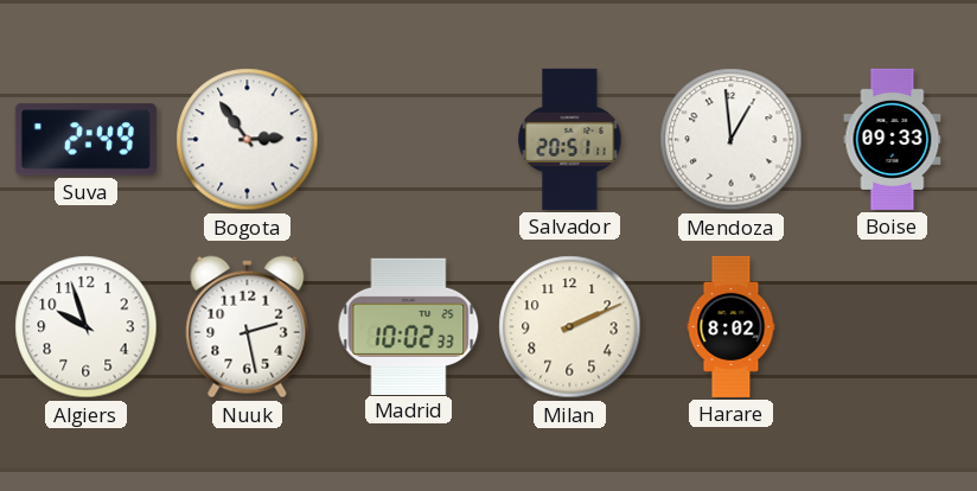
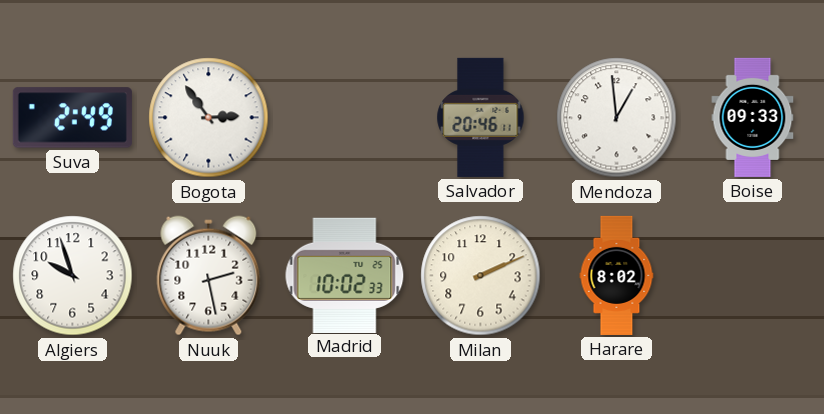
Salvador: 20:51 -> 20:46
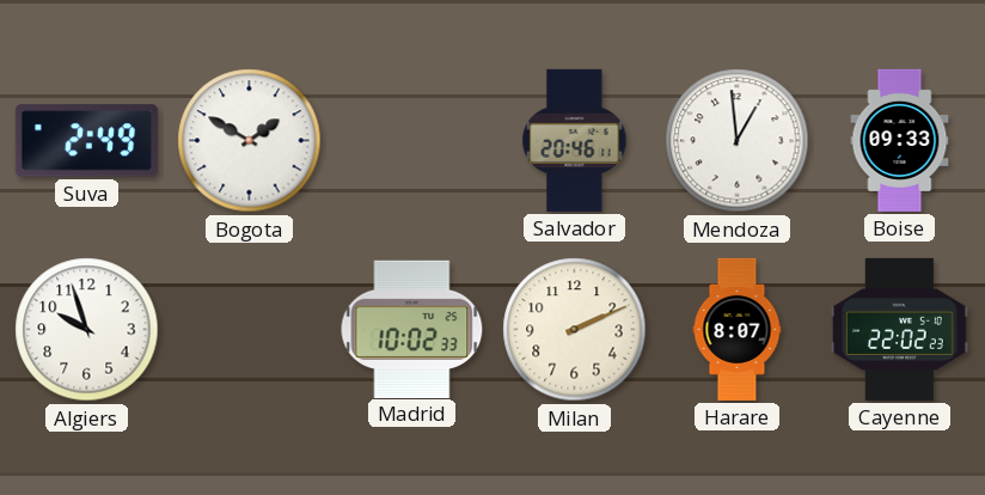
Bogota: 2:54 -> 1:50
Nuuk: 2:28 -> none
Harare: 8:02 -> 8:07
Cayenne: none -> 22:02
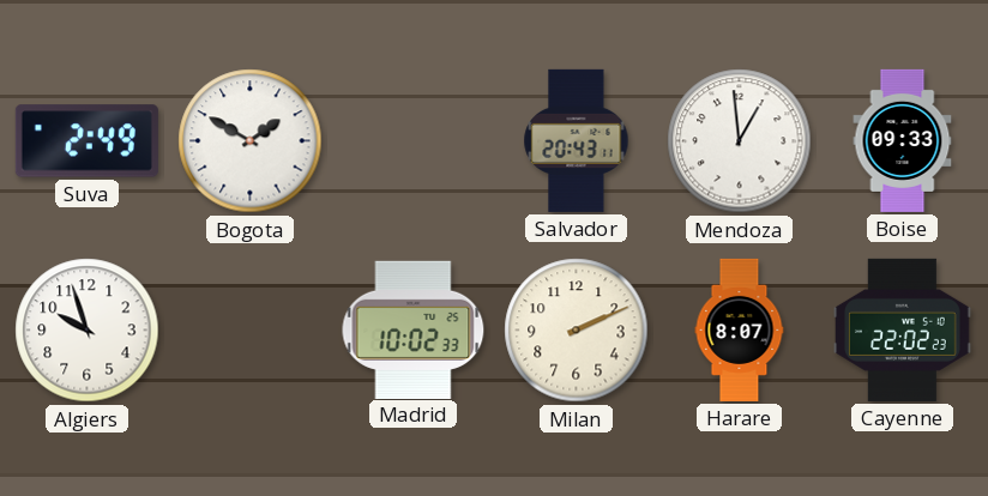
Salvador: 20:46 -> 20:43
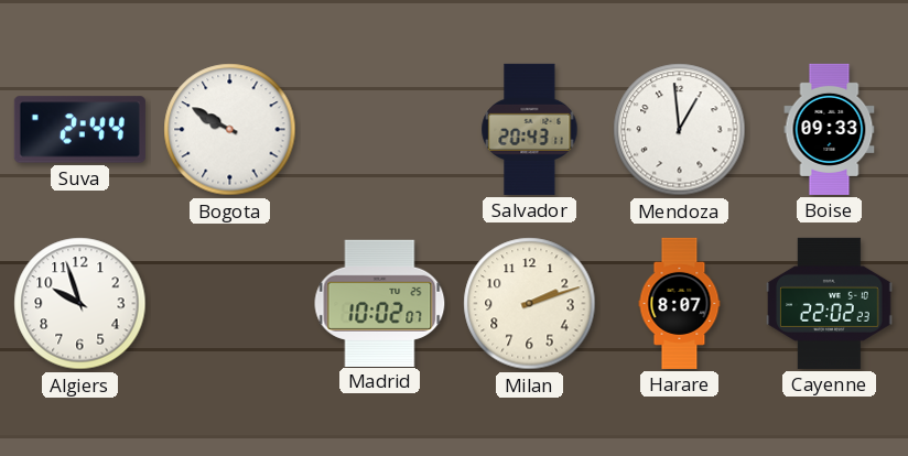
Suva: 2:49 -> 2:44
Bogota: 1:50 -> 9:50
Madrid: 10:02:33 -> 10:02:07
Milan: 2:11 -> 2:12
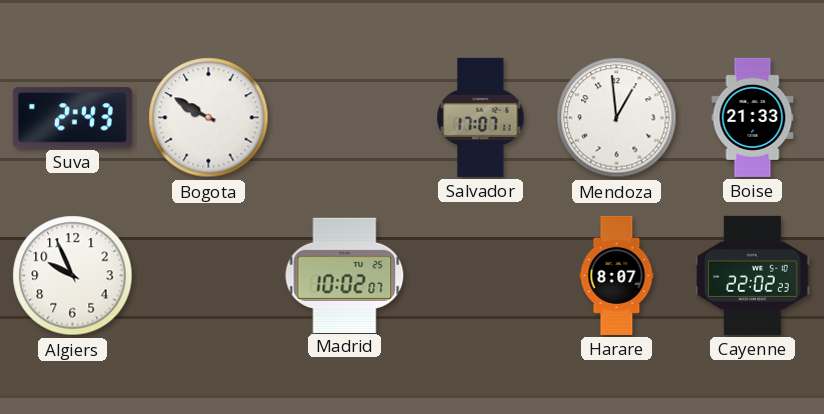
Suva: 2:44 -> 2:43
Salvador: 20:43 -> 17:07
Boise: 09:33 -> 21:33
Algiers: 9:57 -> 9:56
Milan: 2:12 -> none
